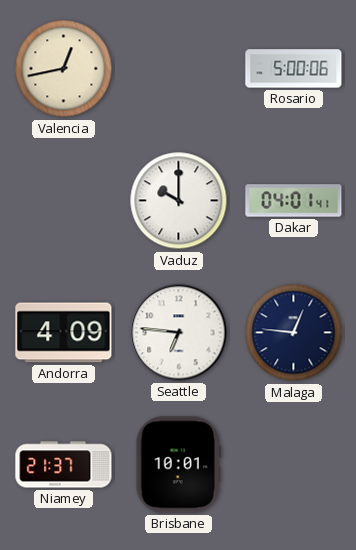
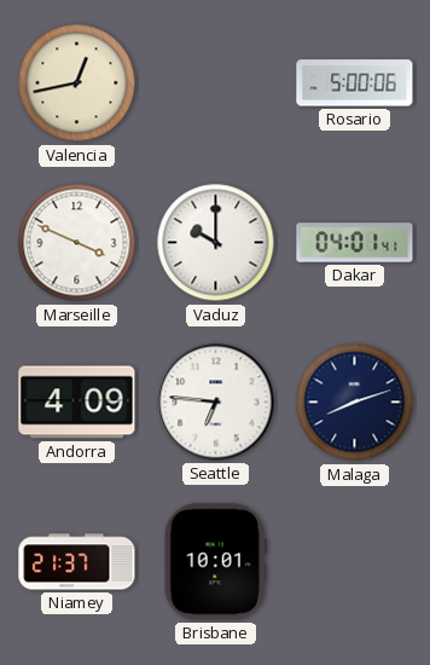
Marseille: none -> 3:49
Malaga: 12:46 -> 8:12
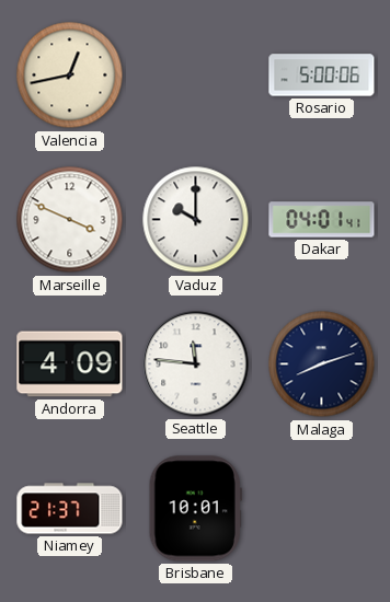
Seattle: 6:46 -> 11:46
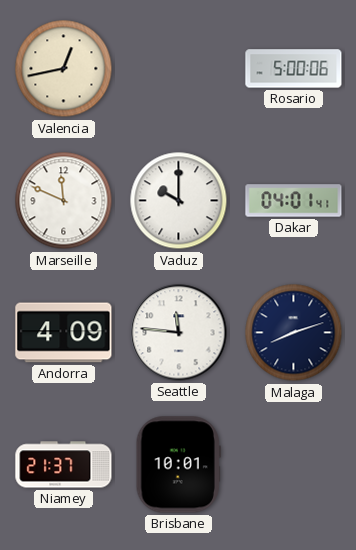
Marseille: 3:49 -> 11:49
